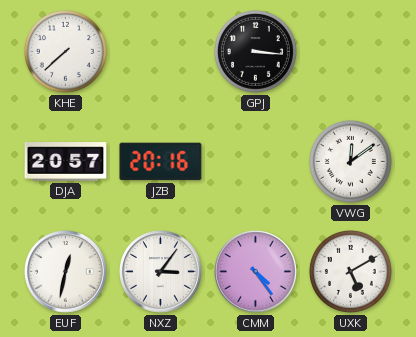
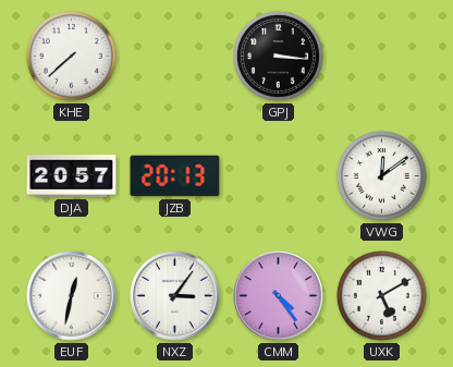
JZB: 20:16 -> 20:13
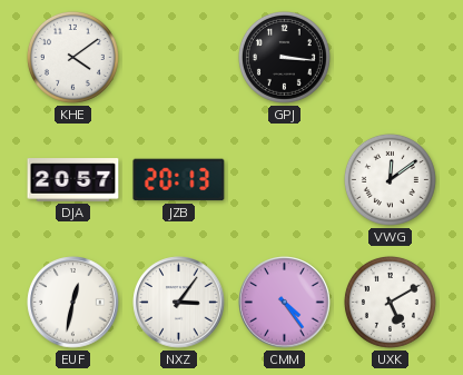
KHE: 7:38 -> 4:09
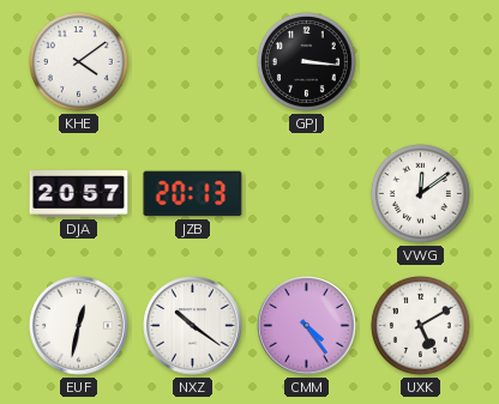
NXZ: 3:06 -> 10:21
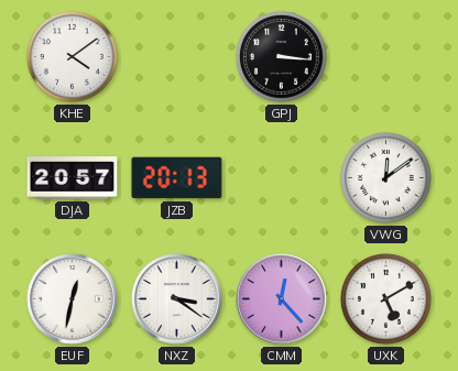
NXZ: 10:21 -> 3:21
CMM: 4:24 -> 12:23
